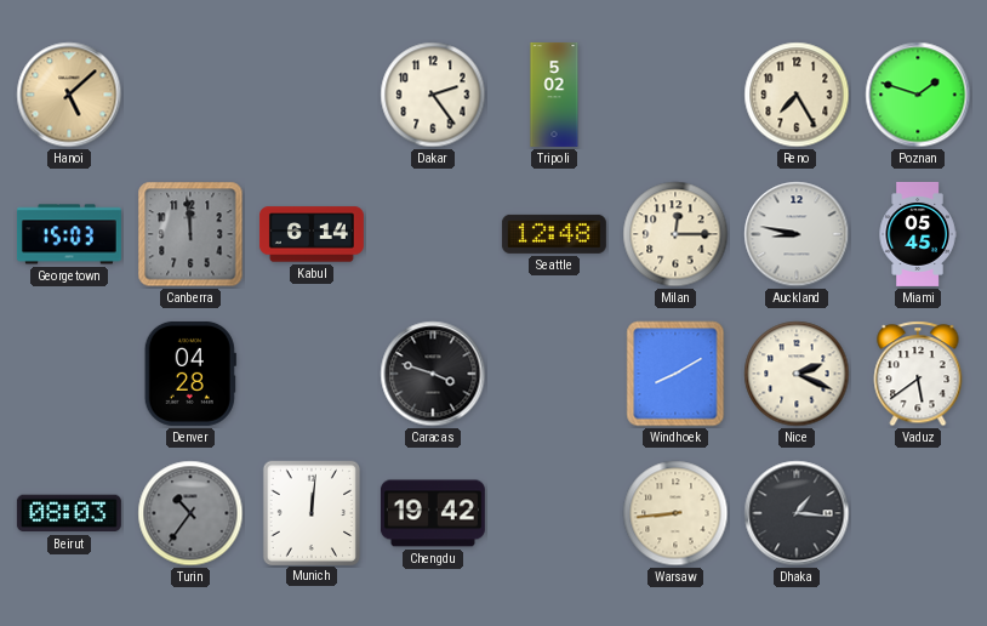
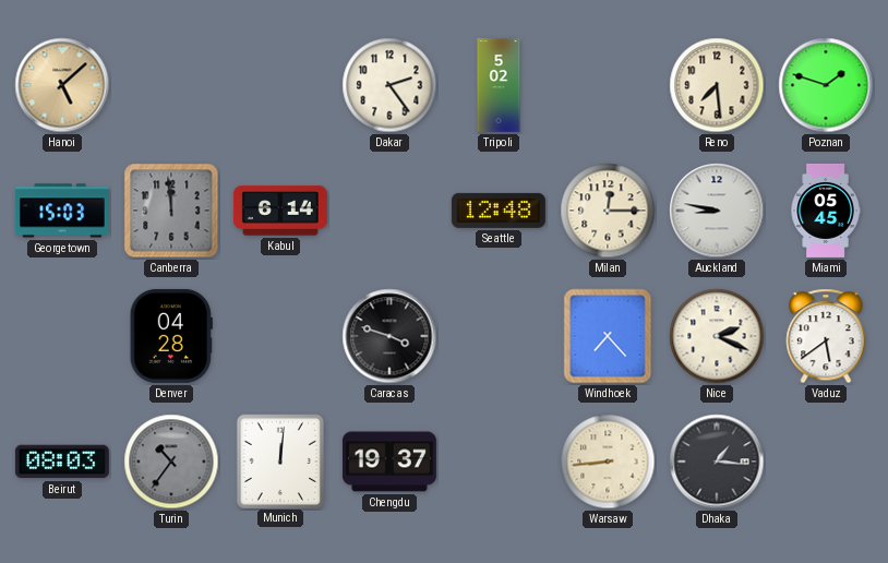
Reno: 7:25 -> 7:29
Windhoek: 8:10 -> 7:23
Chengdu: 19:42 -> 19:37
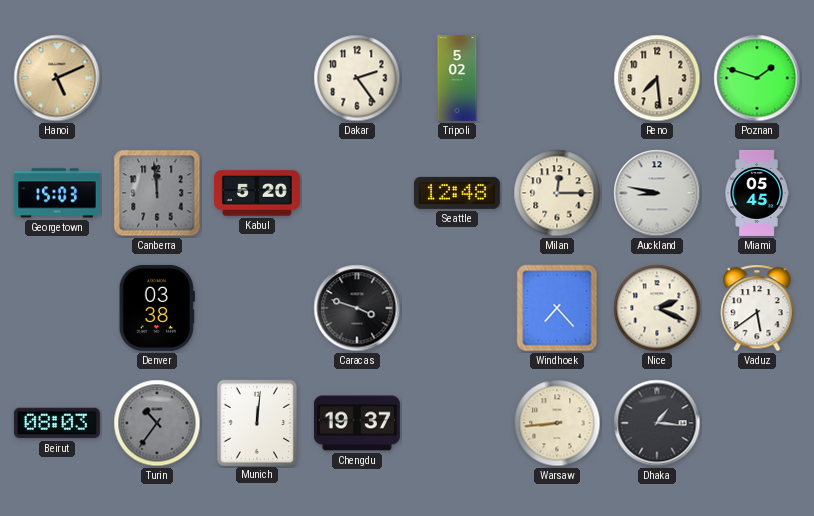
Hanoi: 5:08 -> 5:11
Kabul: 6:14 -> 5:20
Denver: 04:28 -> 03:38
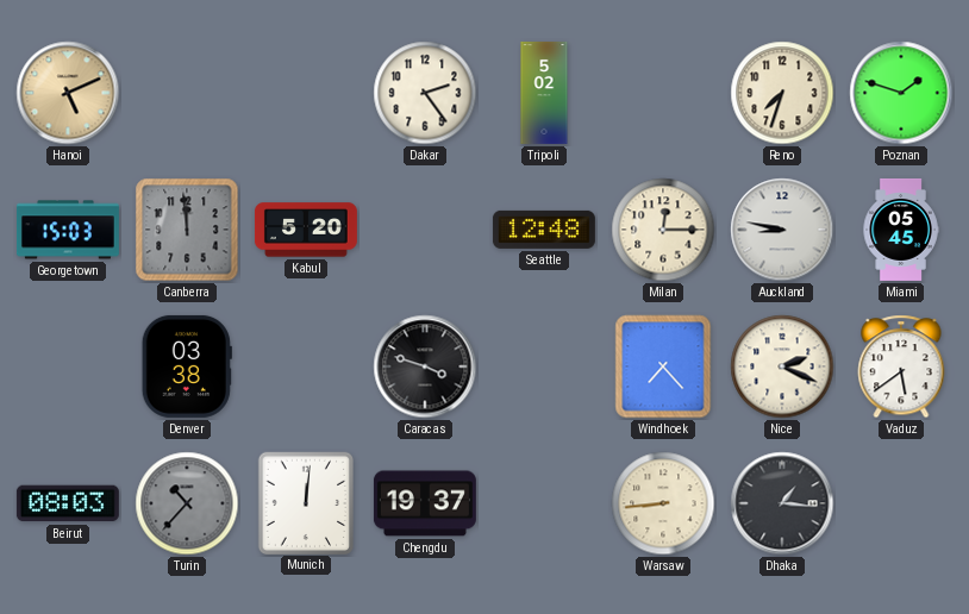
Reno: 7:29 -> 7:33
Turin: 10:36 -> 10:37
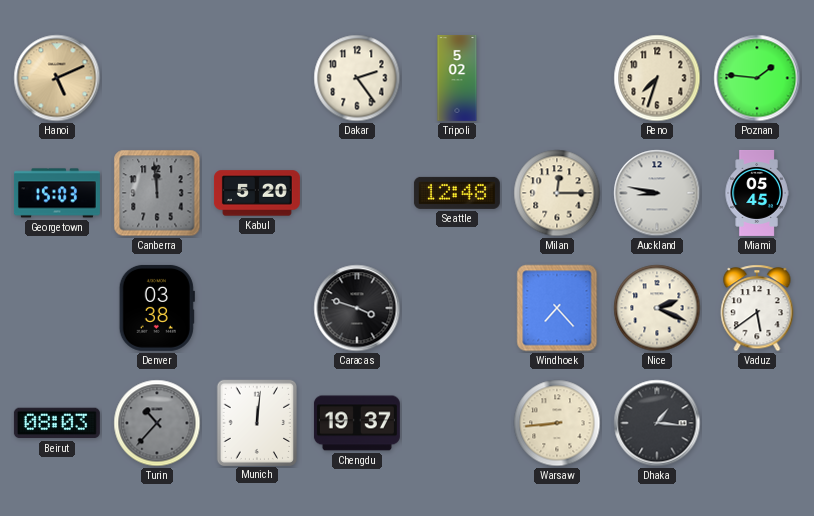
Poznan: 1:48 -> 1:46
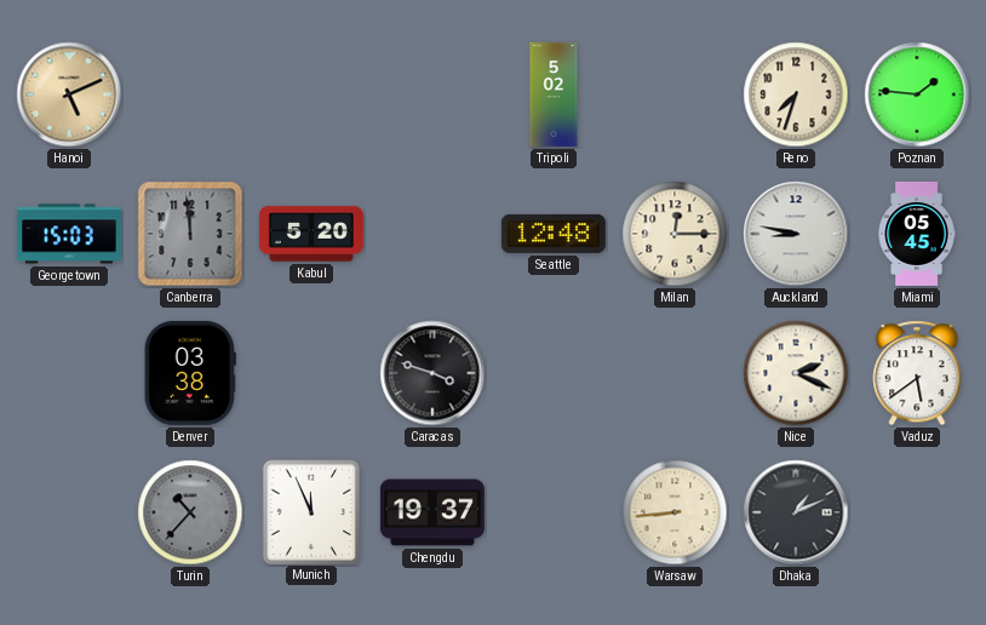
Dakar: 2:24 -> none
Windhoek: 7:23 -> none
Beirut: 08:03 -> none
Munich: 12:01 -> 11:56
Dhaka: 1:16 -> 1:11
